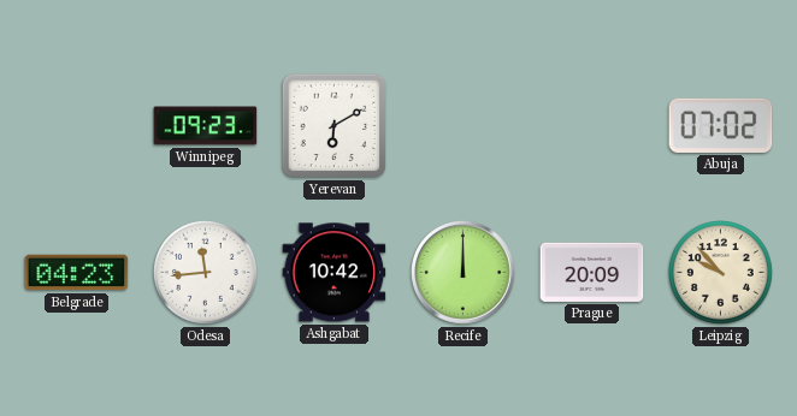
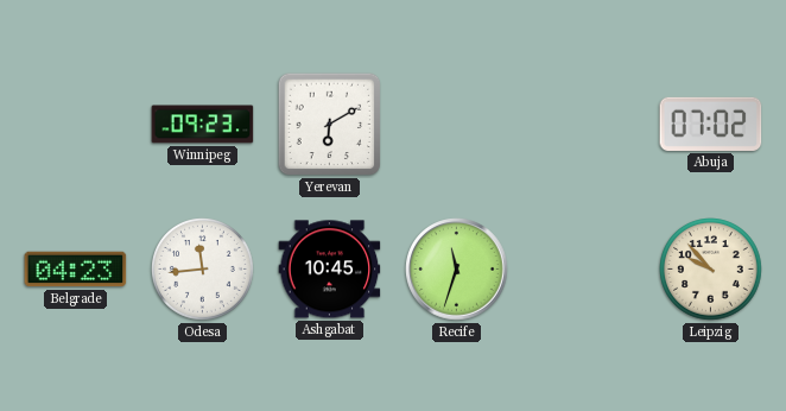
Ashgabat: 10:42 -> 10:45
Recife: 12:00 -> 11:33
Prague: 20:09 -> none
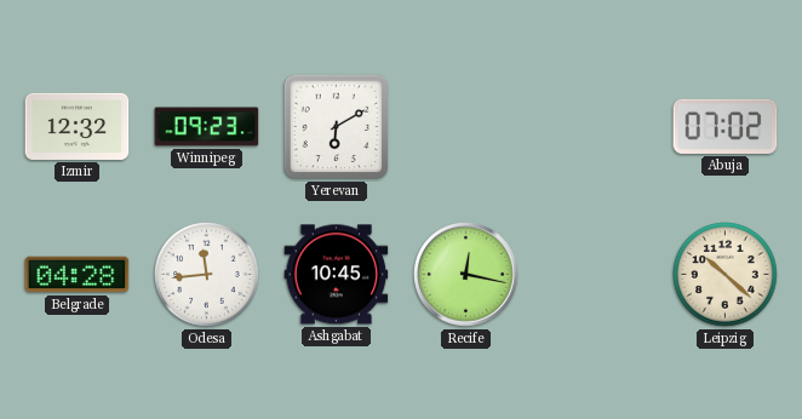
Izmir: none -> 12:32
Belgrade: 04:23 -> 04:28
Recife: 11:33 -> 12:17
Leipzig: 9:53 -> 10:22
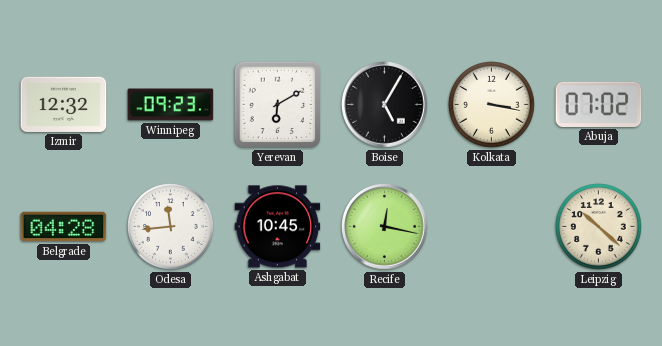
Boise: none -> 5:05
Kolkata: none -> 3:17
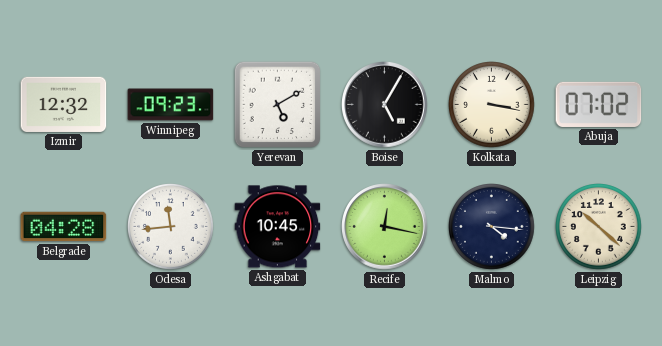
Yerevan: 6:10 -> 5:10
Malmo: none -> 4:16
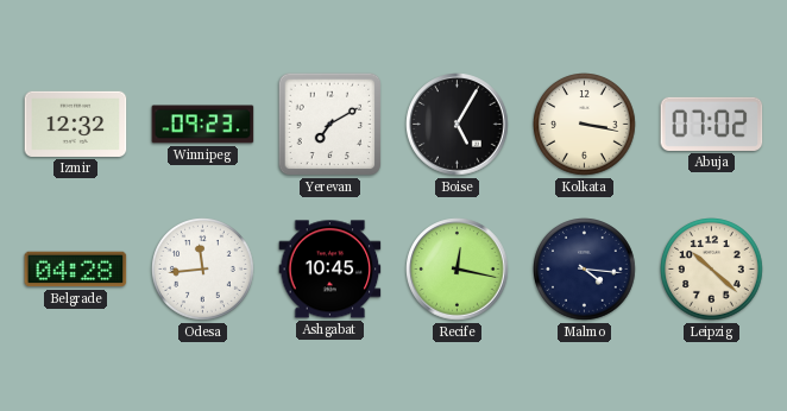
Yerevan: 5:10 -> 7:10
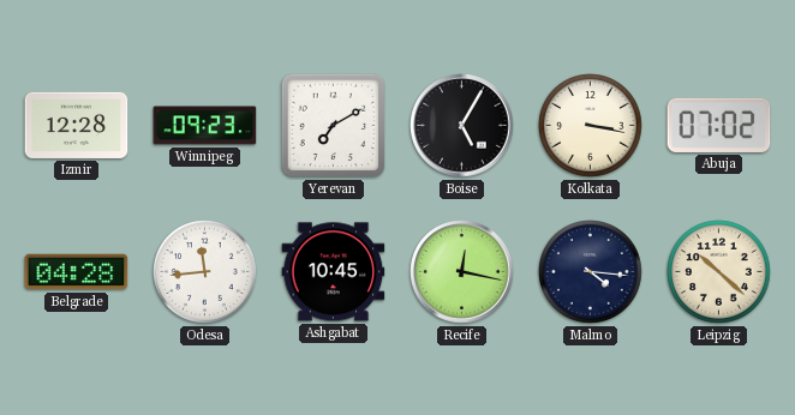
Izmir: 12:32 -> 12:28
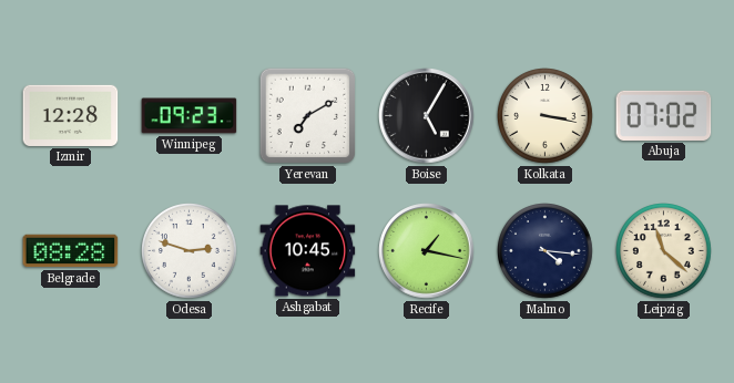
Belgrade: 04:28 -> 08:28
Odesa: 11:44 -> 2:48
Recife: 12:17 -> 1:17
Leipzig: 10:22 -> 11:22
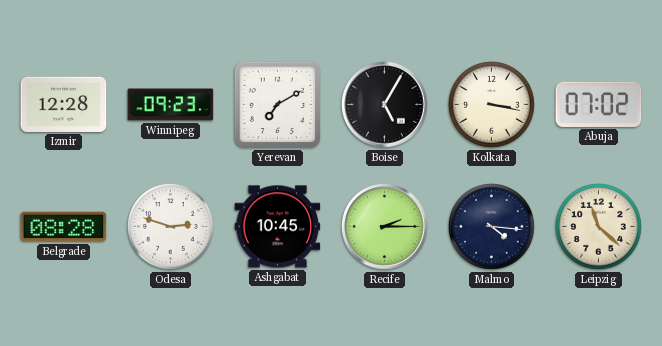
Recife: 1:17 -> 2:15
